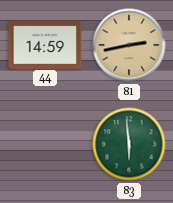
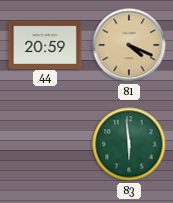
44: 14:59 -> 20:59
81: 2:43 -> 4:19
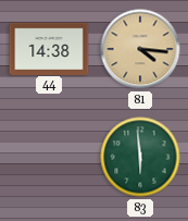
44: 20:59 -> 14:38
81: 4:19 -> 4:16
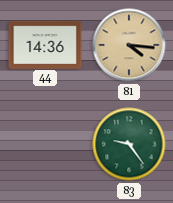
44: 14:38 -> 14:36
83: 5:59 -> 9:24
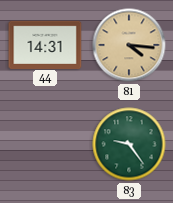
44: 14:36 -> 14:31
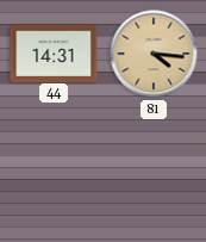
83: 9:24 -> none
